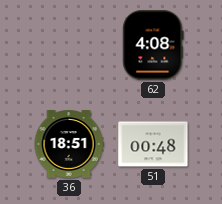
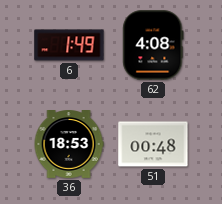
6: none -> 1:49
36: 18:51 -> 18:53
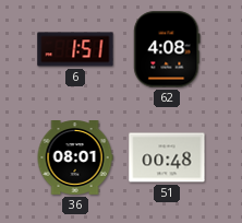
6: 1:49 -> 1:51
36: 18:53 -> 08:01
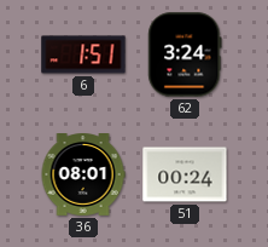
62: 4:08 -> 3:24
51: 00:48 -> 00:24
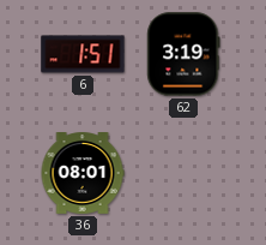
62: 3:24 -> 3:19
51: 00:24 -> none
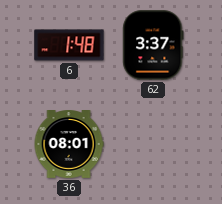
6: 1:51 -> 1:48
62: 3:19 -> 3:37
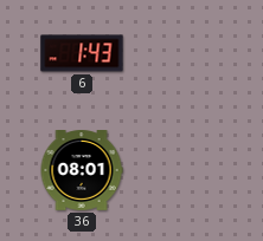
6: 1:48 -> 1:43
62: 3:37 -> none
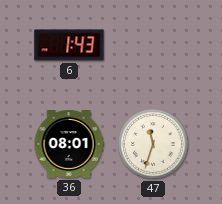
47: none -> 11:33
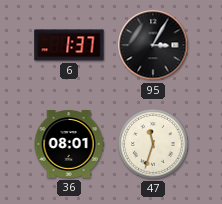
6: 1:43 -> 1:37
95: none -> 3:05
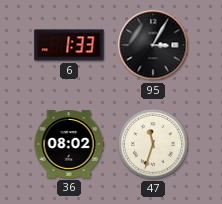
6: 1:37 -> 1:33
36: 08:01 -> 08:02
